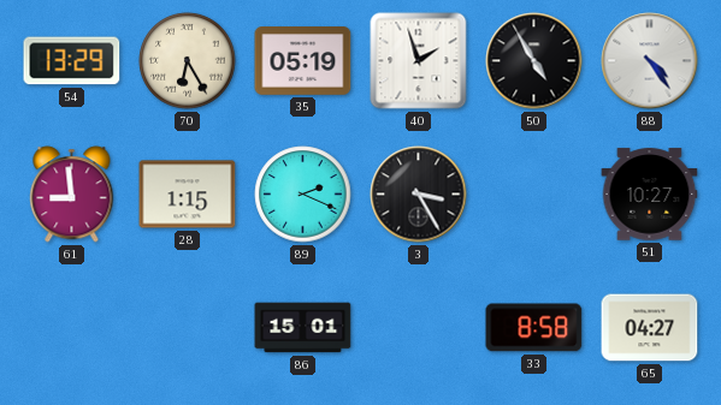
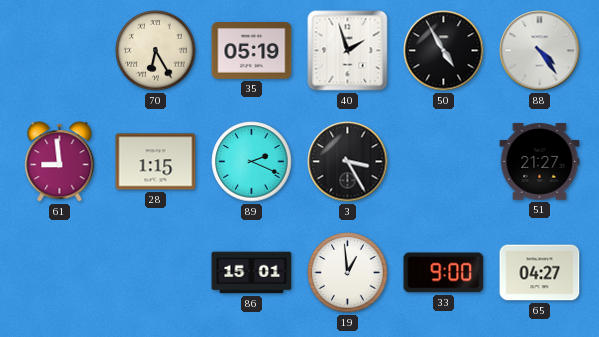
54: 13:29 -> none
51: 10:27 -> 21:27
19: none -> 12:59
33: 8:58 -> 9:00
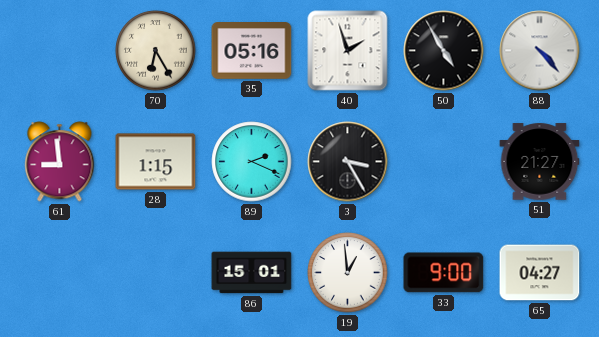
35: 05:19 -> 05:16
88: 4:24 -> 4:23
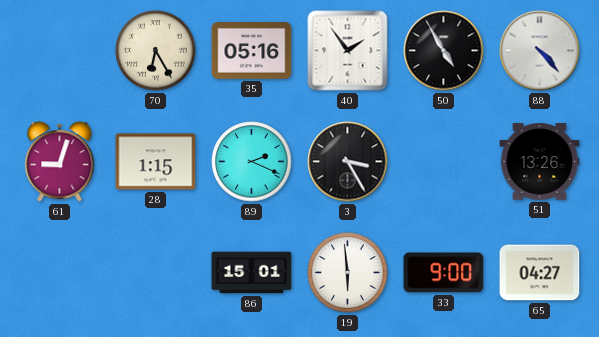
40: 1:57 -> 1:54
61: 8:59 -> 9:03
51: 21:27 -> 13:26
19: 12:59 -> 5:59
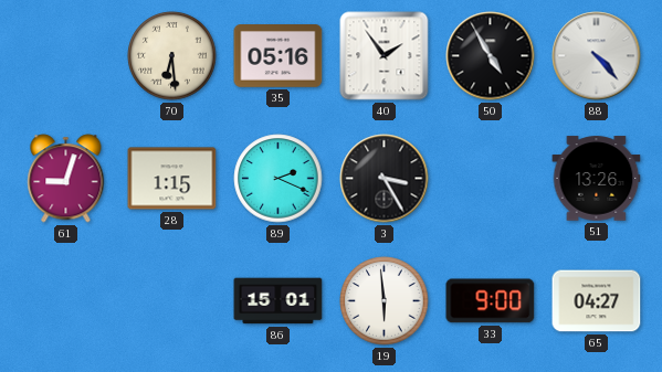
70: 6:25 -> 6:29
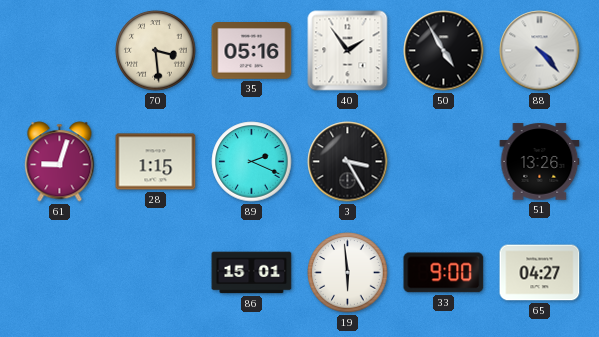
70: 6:29 -> 3:29
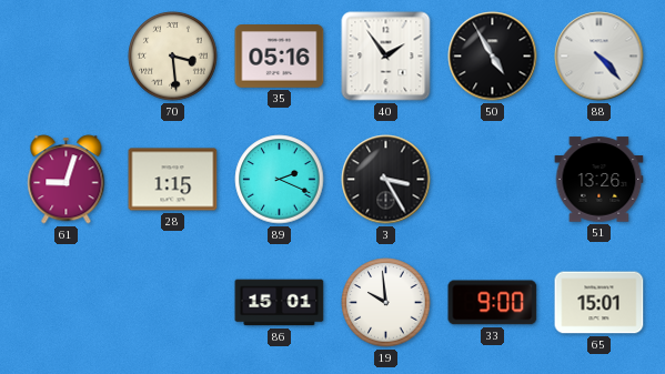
19: 5:59 -> 9:59
65: 04:27 -> 15:01
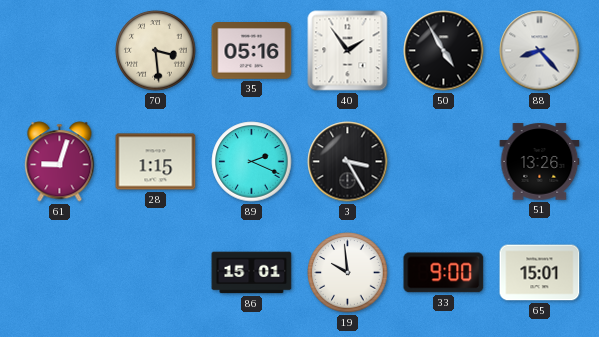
88: 4:23 -> 8:23
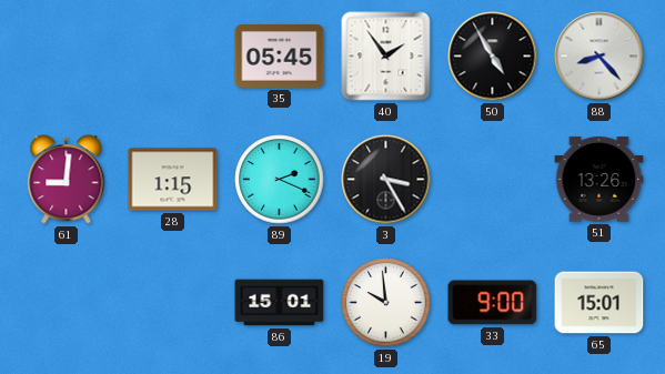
70: 3:29 -> none
35: 05:16 -> 05:45
61: 9:03 -> 9:01
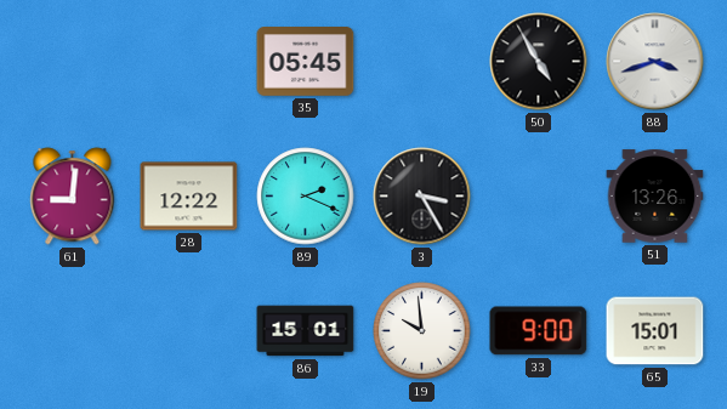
40: 1:54 -> none
88: 8:23 -> 3:42
28: 1:15 -> 12:22
